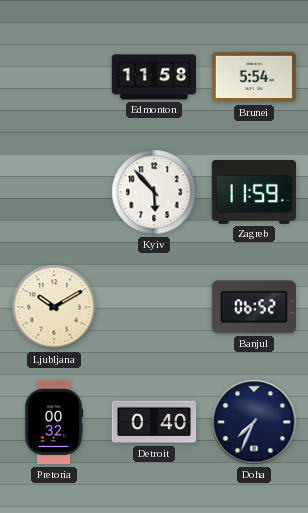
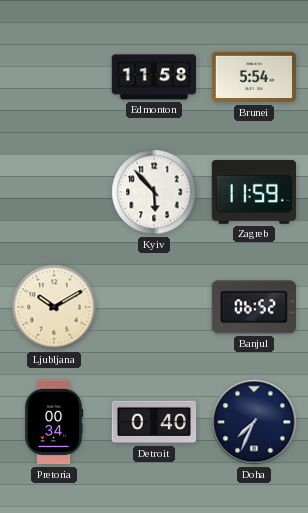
Pretoria: 00:32 -> 00:34
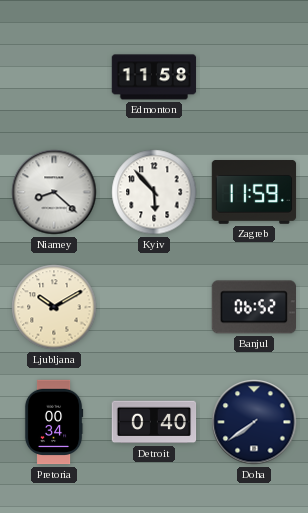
Brunei: 5:54 -> none
Niamey: none -> 8:22
Doha: 7:34 -> 7:39
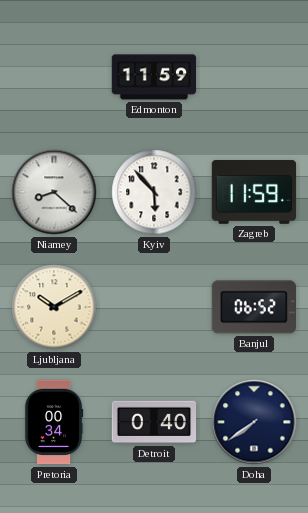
Edmonton: 11:58 -> 11:59
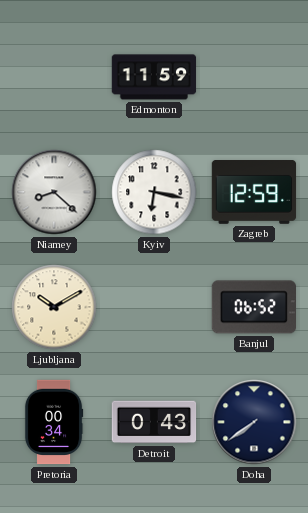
Kyiv: 5:53 -> 6:17
Zagreb: 11:59 -> 12:59
Detroit: 0:40 -> 0:43
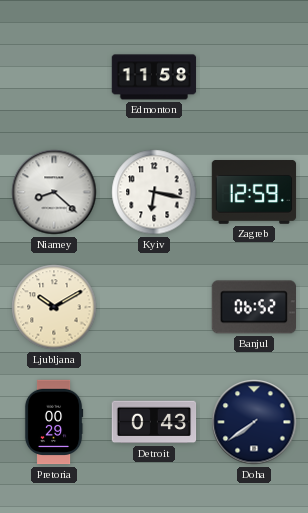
Edmonton: 11:59 -> 11:58
Pretoria: 00:34 -> 00:29
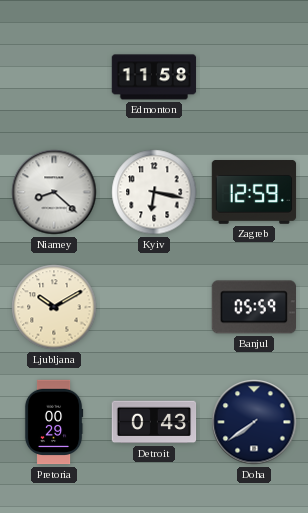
Banjul: 06:52 -> 05:59
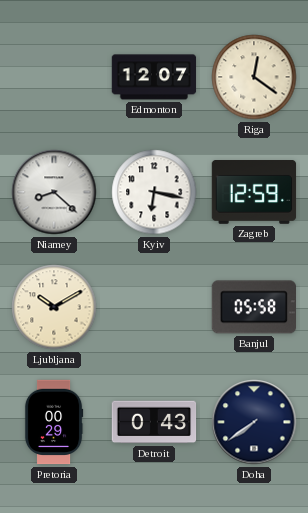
Edmonton: 11:58 -> 12:07
Riga: none -> 12:21
Banjul: 05:59 -> 05:58
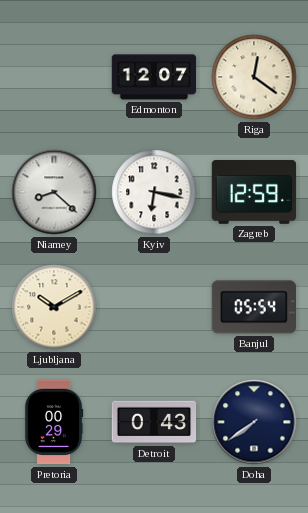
Banjul: 05:58 -> 05:54
